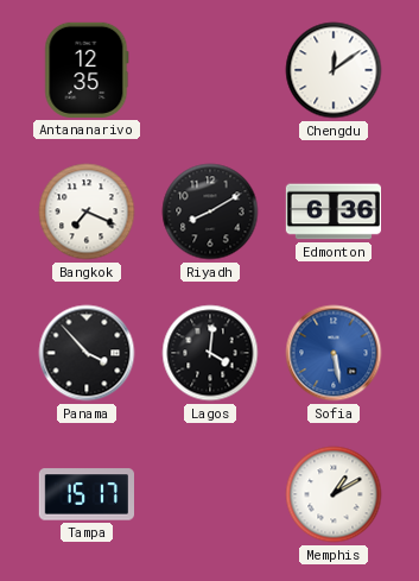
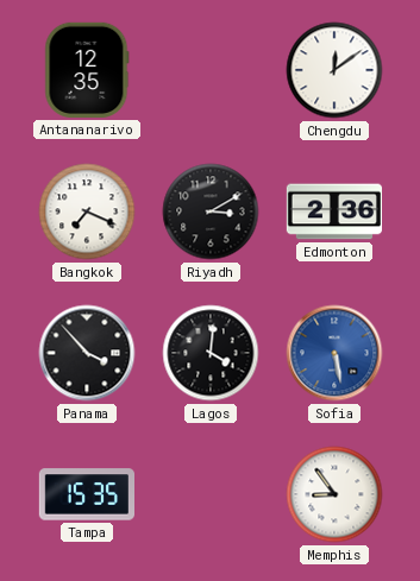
Riyadh: 8:10 -> 3:10
Edmonton: 6:36 -> 2:36
Tampa: 15:17 -> 15:35
Memphis: 1:10 -> 8:54
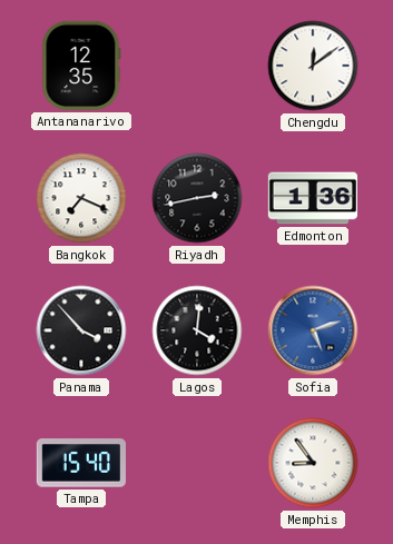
Riyadh: 3:10 -> 2:43
Edmonton: 2:36 -> 1:36
Sofia: 5:28 -> 5:12
Tampa: 15:35 -> 15:40
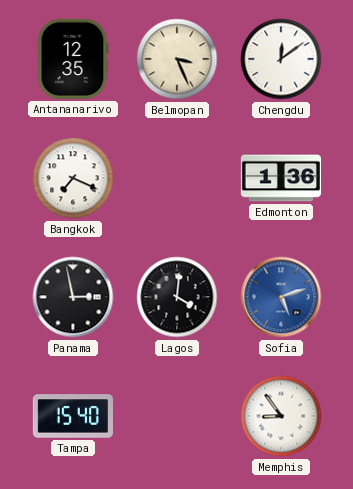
Belmopan: none -> 3:26
Riyadh: 2:43 -> none
Panama: 3:53 -> 2:58
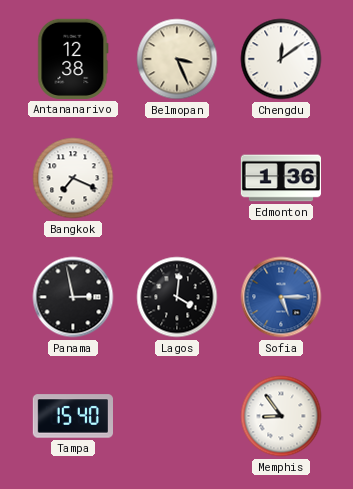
Antananarivo: 12:35 -> 12:38
Sofia: 5:12 -> 5:15
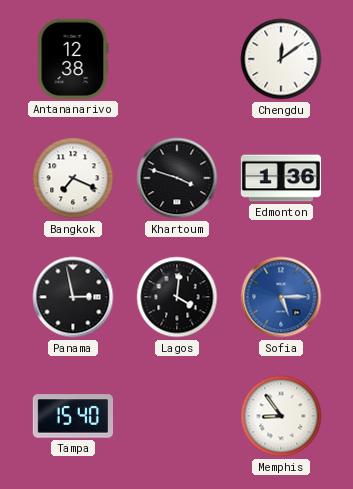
Belmopan: 3:26 -> none
Khartoum: none -> 3:48
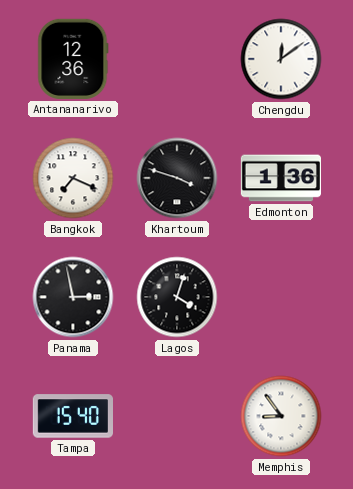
Antananarivo: 12:38 -> 12:36
Lagos: 4:01 -> 4:03
Sofia: 5:15 -> none
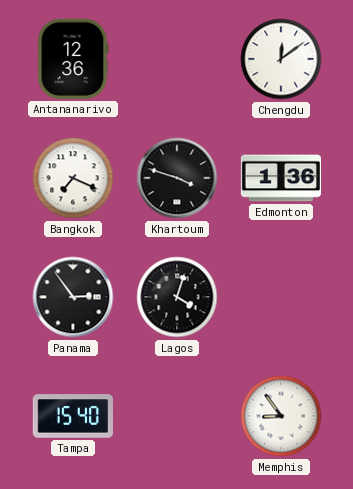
Panama: 2:58 -> 2:54
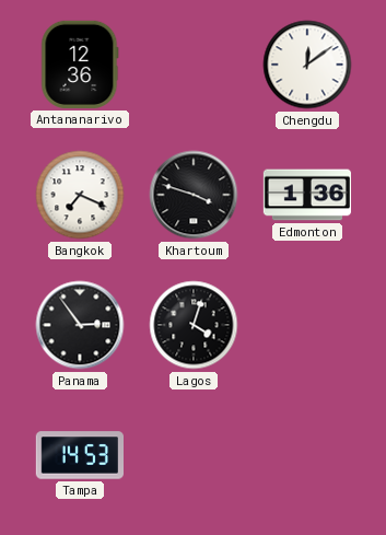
Tampa: 15:40 -> 14:53
Memphis: 8:54 -> none
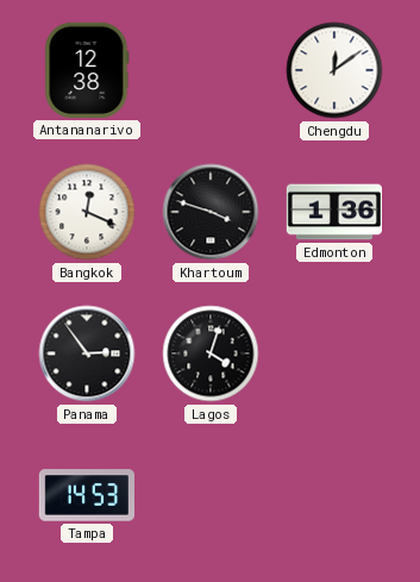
Antananarivo: 12:36 -> 12:38
Bangkok: 7:19 -> 12:19
